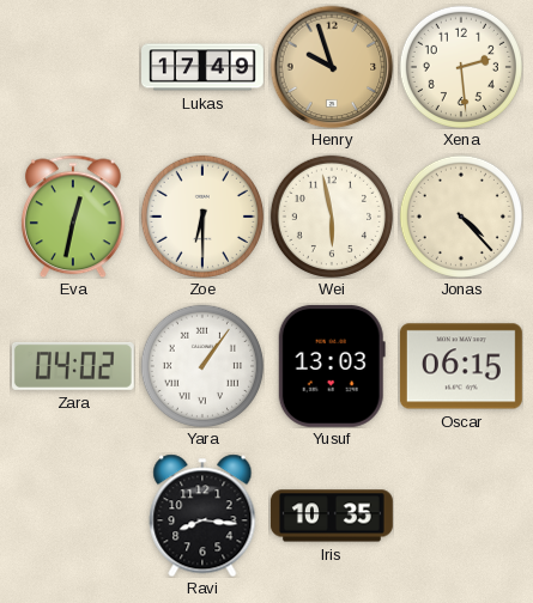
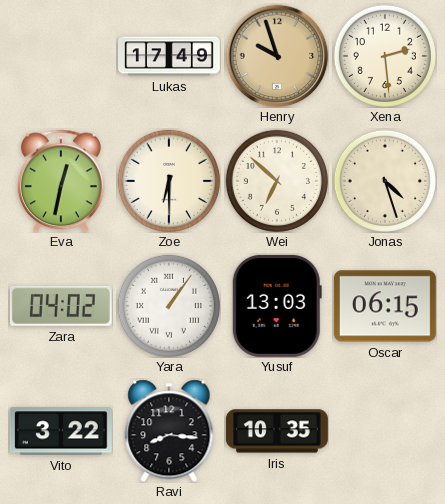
Wei: 5:58 -> 6:52
Jonas: 4:23 -> 4:27
Vito: none -> 3:22
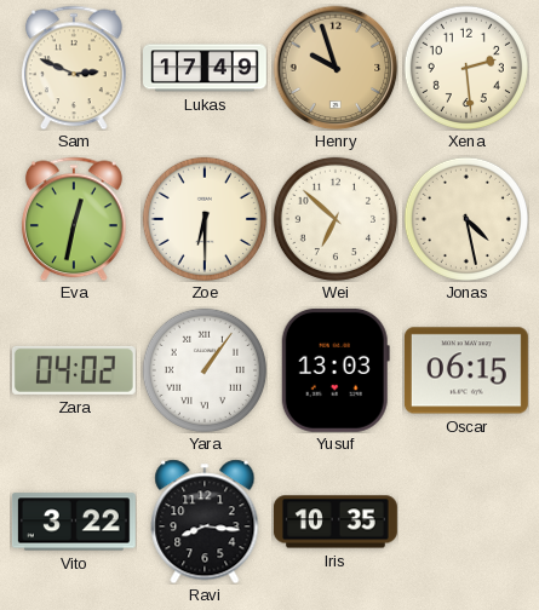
Sam: none -> 2:49
Jonas: 4:27 -> 4:28
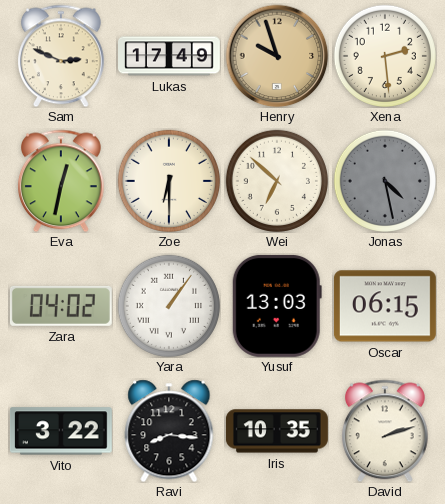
Jonas dial: cream -> grey
David: none -> 2:12
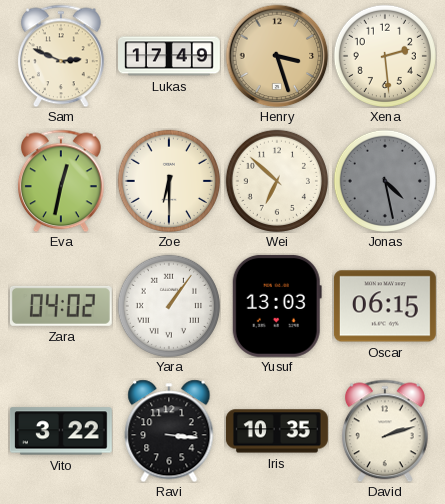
Henry: 9:57 -> 3:27
Ravi: 8:16 -> 3:16
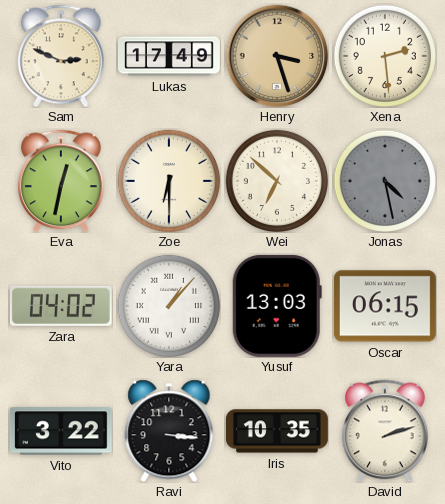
Yara: 1:06 -> 1:07
